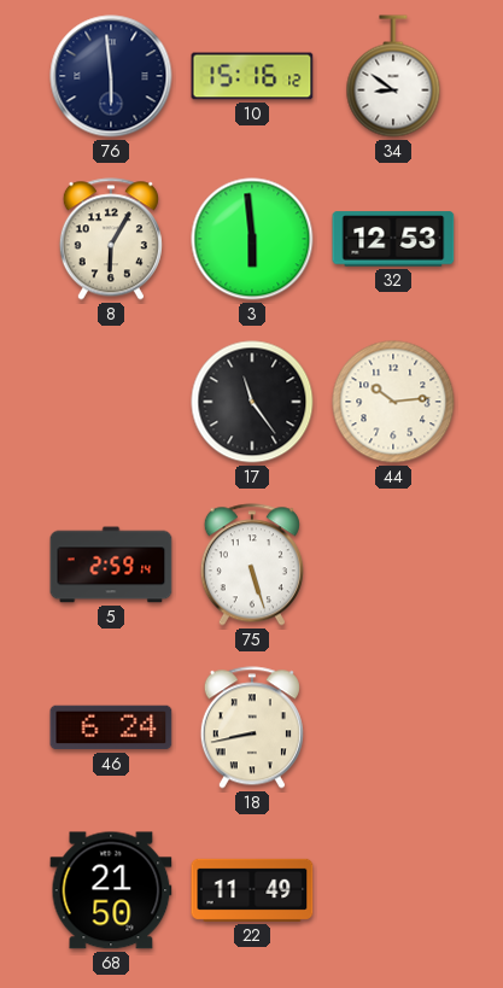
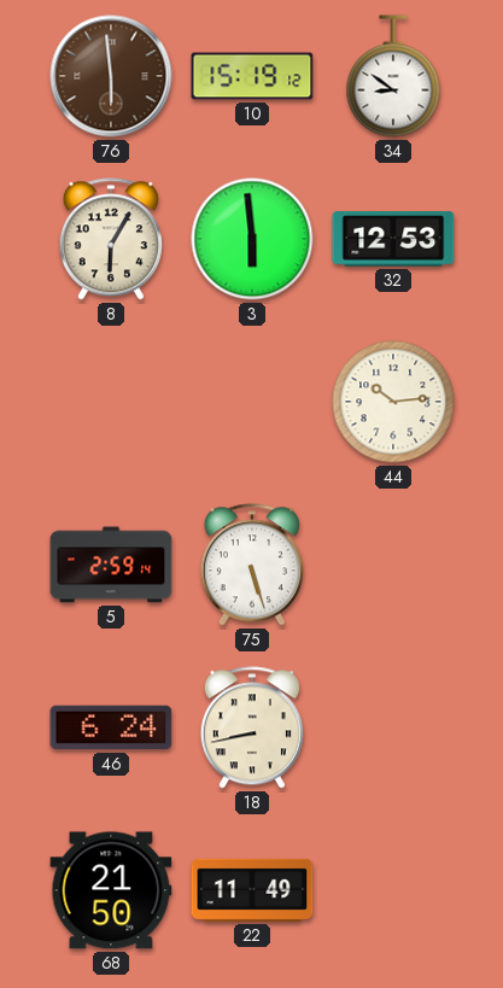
76 dial: navy -> brown
10: 15:16 -> 15:19
17: 11:24 -> none
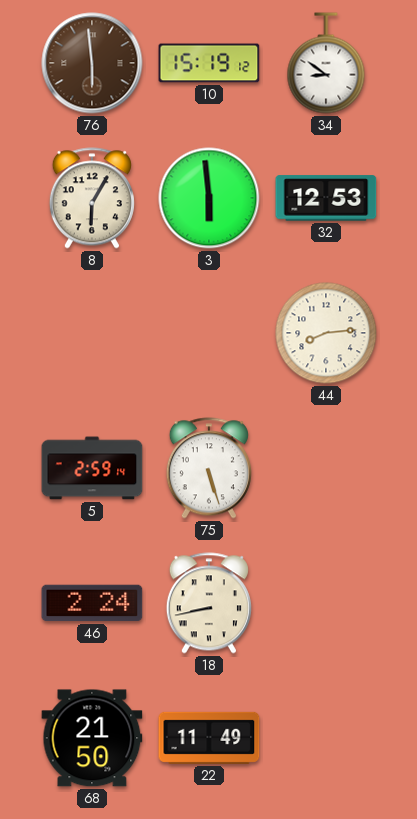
44: 10:14 -> 8:14
46: 6:24 -> 2:24
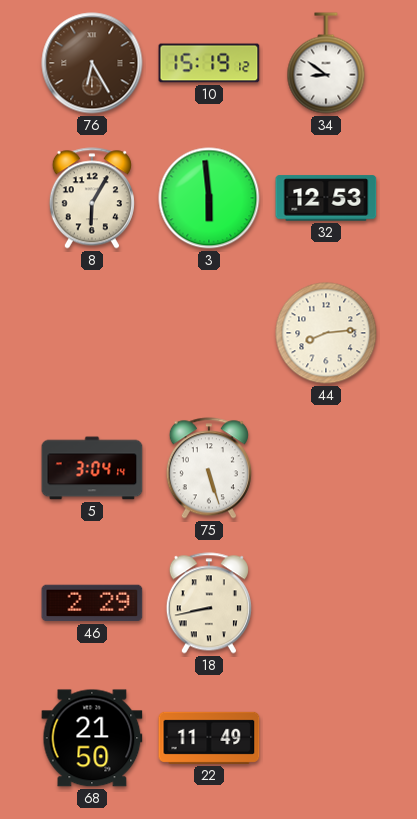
76: 5:59 -> 6:25
5: 2:59 -> 3:04
46: 2:24 -> 2:29
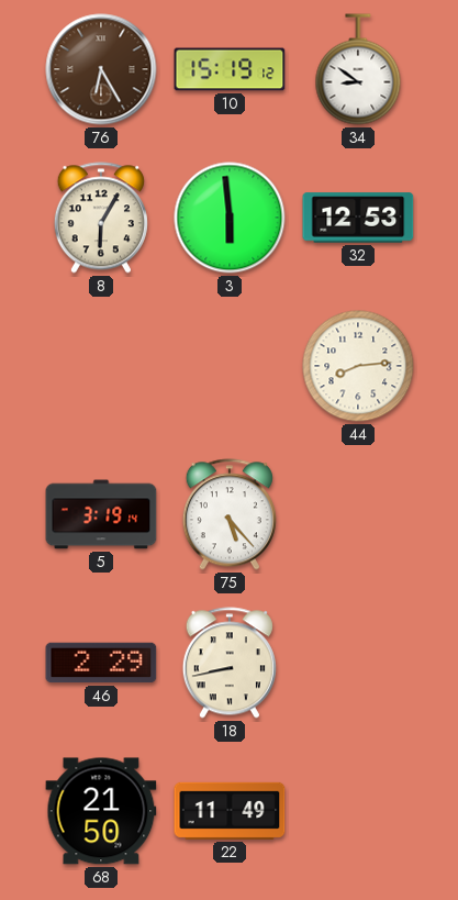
5: 3:04 -> 3:19
75: 5:27 -> 5:23
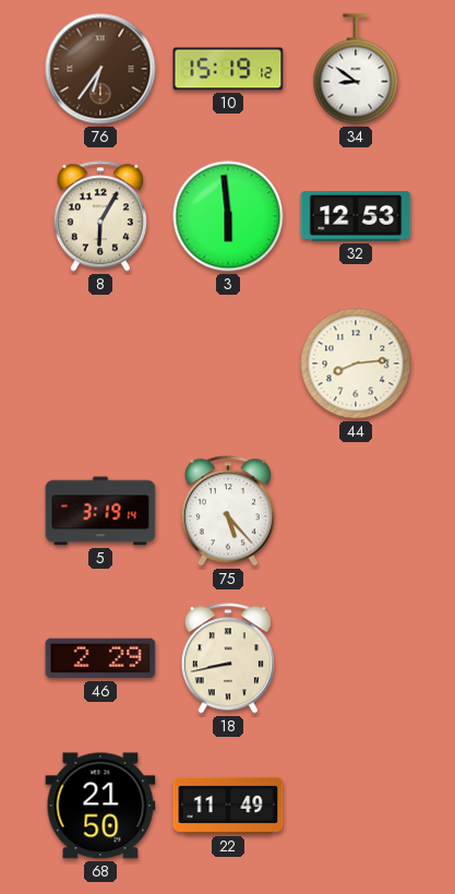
76: 6:25 -> 6:36
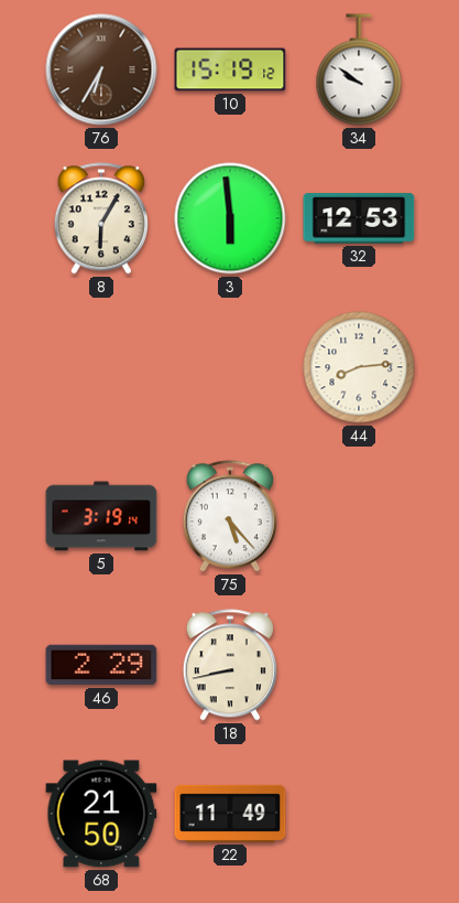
76: 6:36 -> 6:35
34: 8:51 -> 9:51
